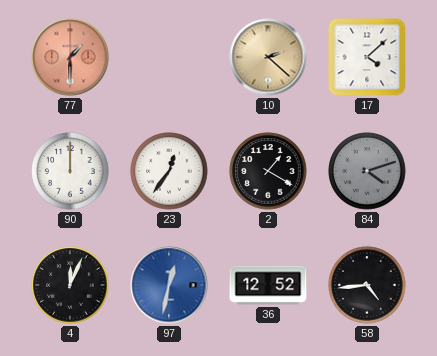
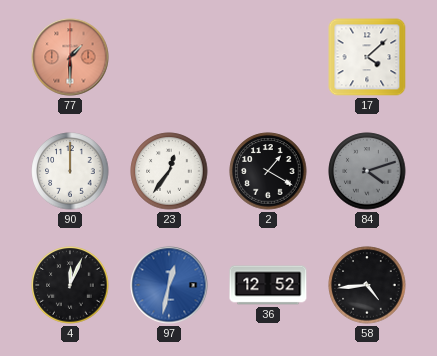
10: 2:22 -> none
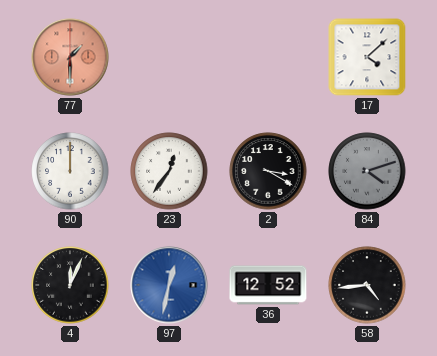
2: 1:20 -> 3:20
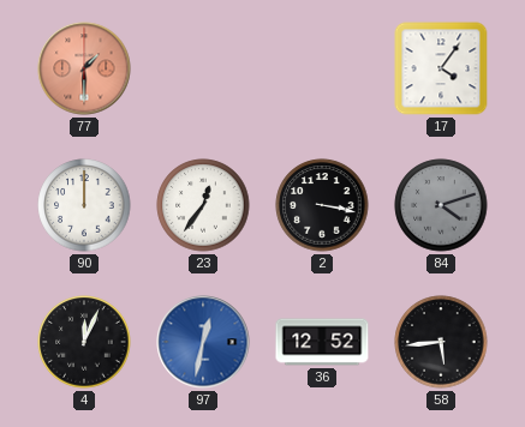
17: 4:08 -> 4:06
2: 3:20 -> 3:17
58: 4:44 -> 5:44
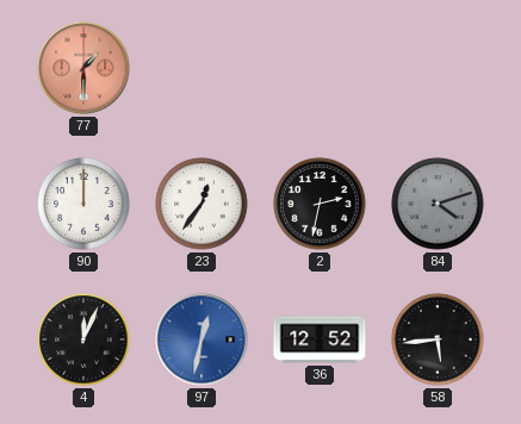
17: 4:06 -> none
2: 3:17 -> 2:32
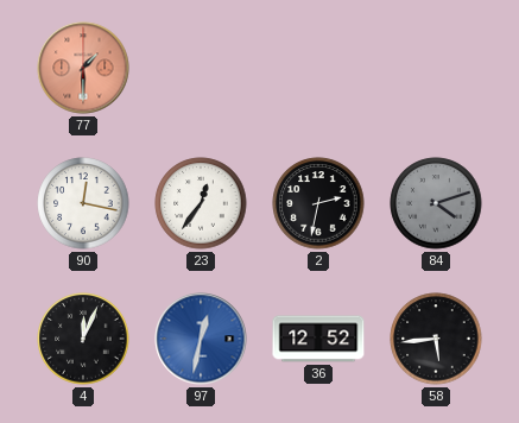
90: 12:00 -> 12:17
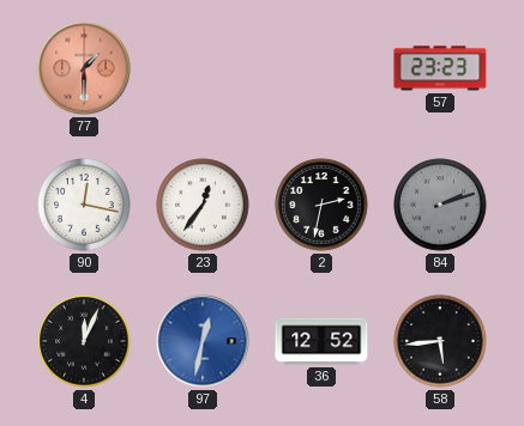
57: none -> 23:23
84: 4:12 -> 2:12
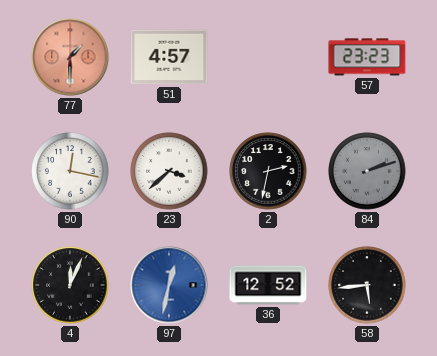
51: none -> 4:57
23: 12:36 -> 3:38
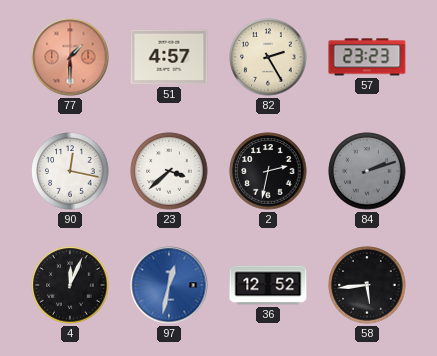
82: none -> 2:25
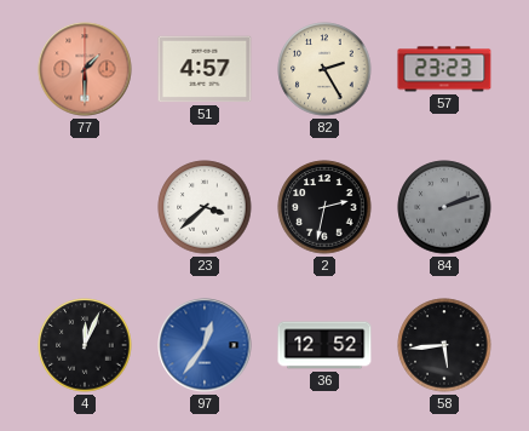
90: 12:17 -> none
97: 12:32 -> 12:36
